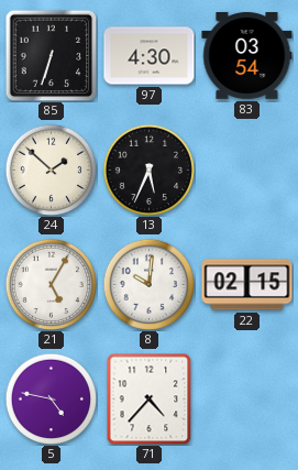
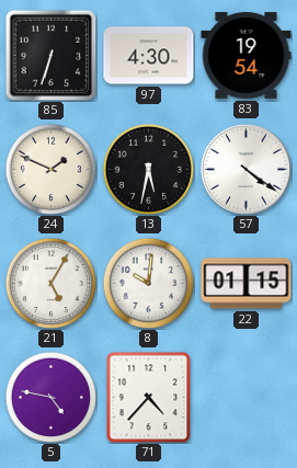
83: 03:54 -> 19:54
24: 1:52 -> 1:49
13: 5:34 -> 5:32
57: none -> 4:21
22: 02:15 -> 01:15
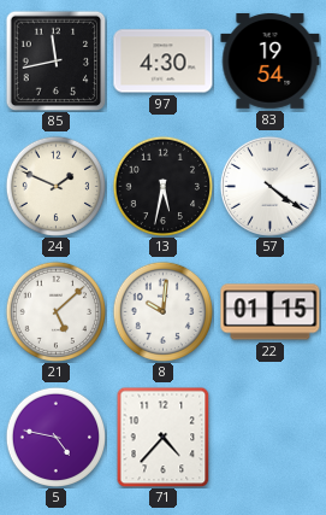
85: 6:33 -> 11:43
21: 5:05 -> 5:08
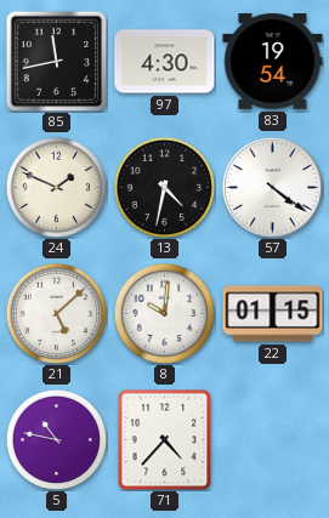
13: 5:32 -> 4:32
5: 4:47 -> 10:47
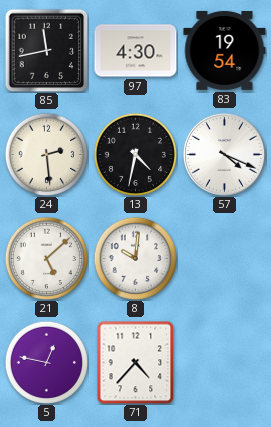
24: 1:49 -> 2:29
57: 4:21 -> 4:19
22: 01:15 -> none
5: 10:47 -> 12:47
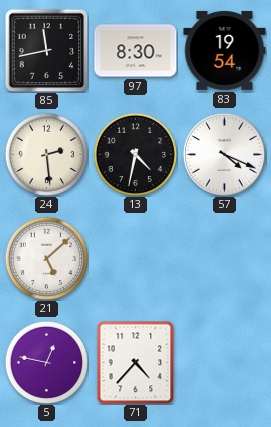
97: 4:30 -> 8:30
8: 10:01 -> none
